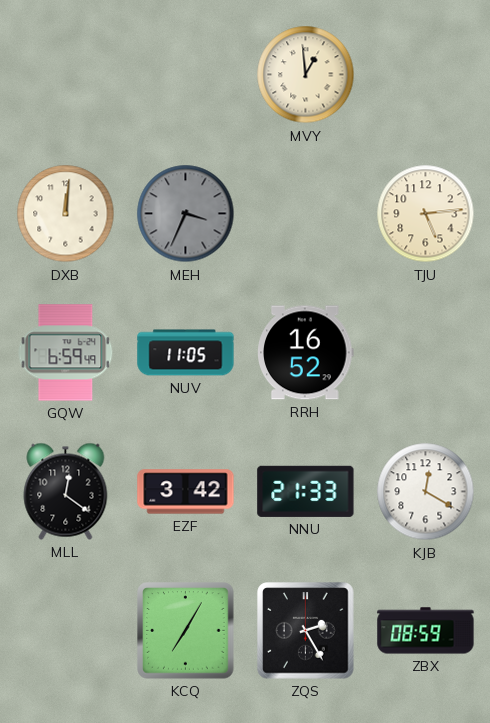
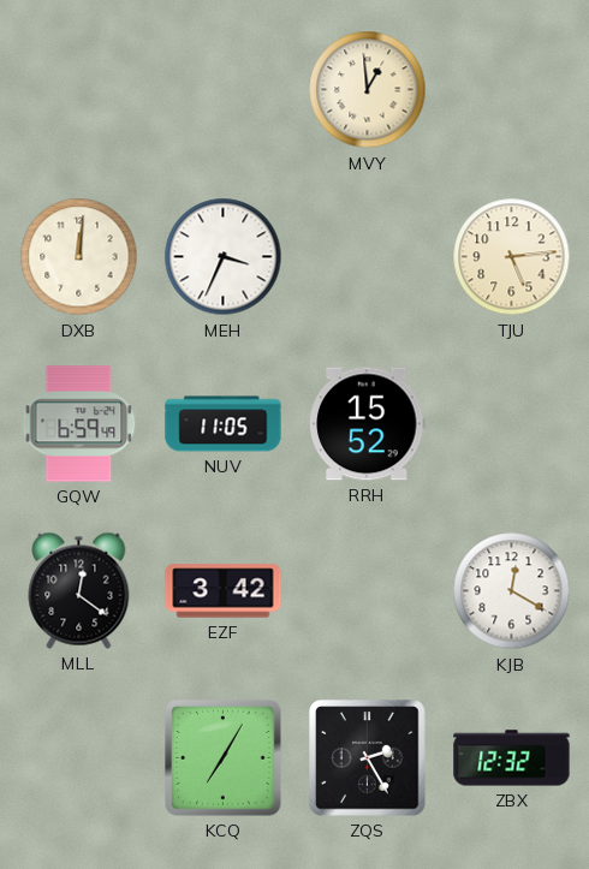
MEH dial: grey -> white
RRH: 16:52 -> 15:52
NNU: 21:33 -> none
ZBX: 08:59 -> 12:32
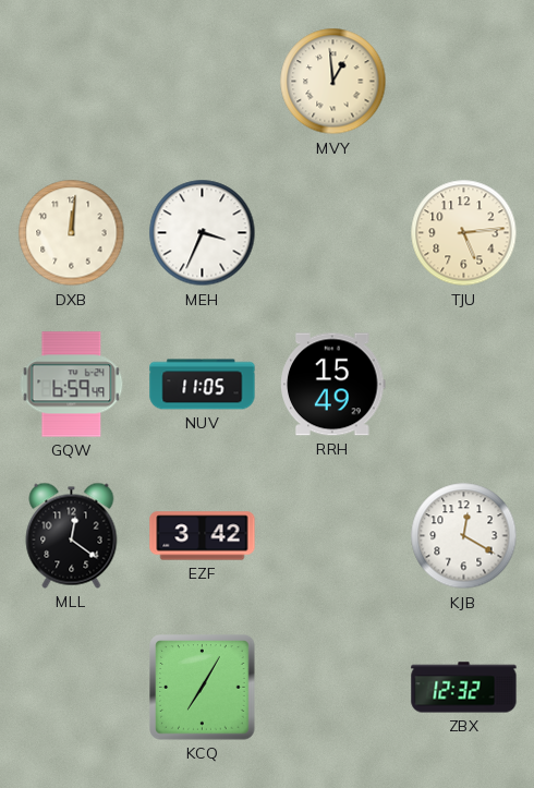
RRH: 15:52 -> 15:49
ZQS: 2:25 -> none
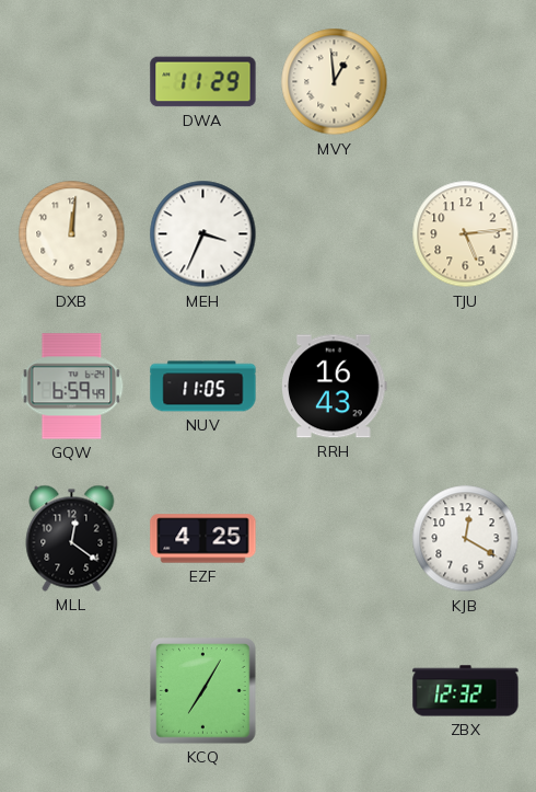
DWA: none -> 11:29
RRH: 15:49 -> 16:43
EZF: 3:42 -> 4:25
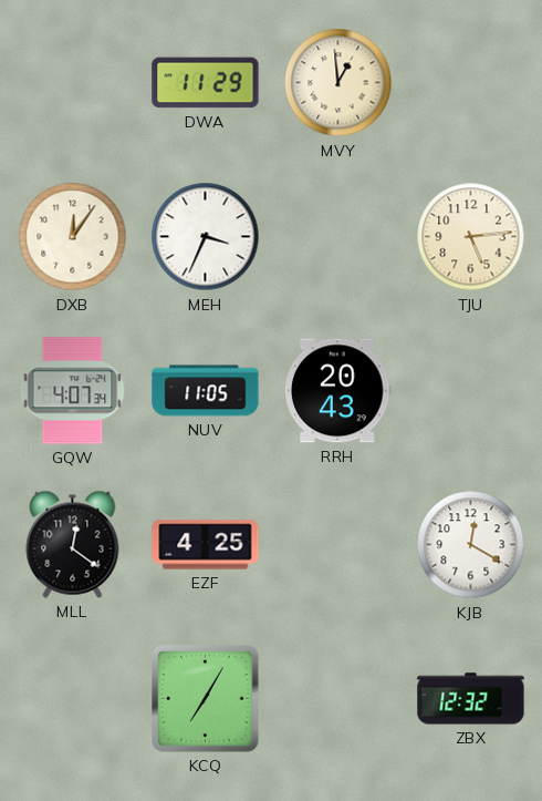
DXB: 12:01 -> 12:06
GQW: 6:59 -> 4:07
RRH: 16:43 -> 20:43
